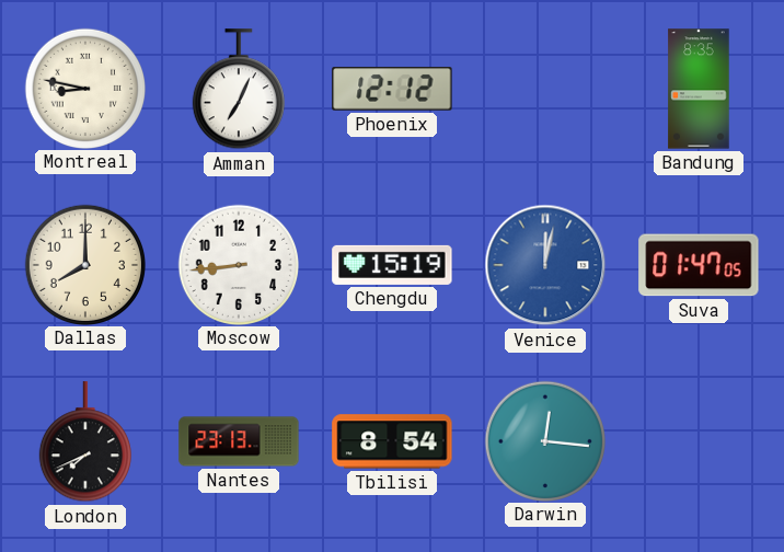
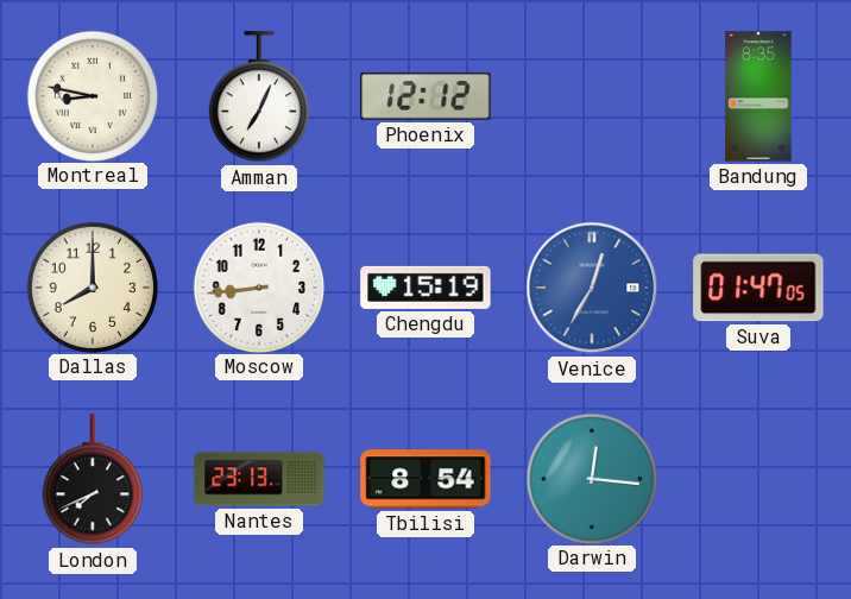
Venice: 12:02 -> 12:35
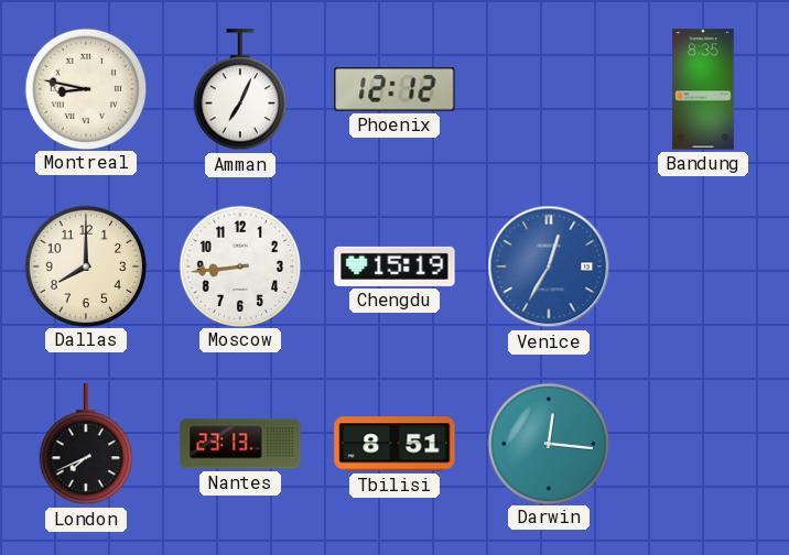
Suva: 01:47 -> none
Tbilisi: 8:54 -> 8:51
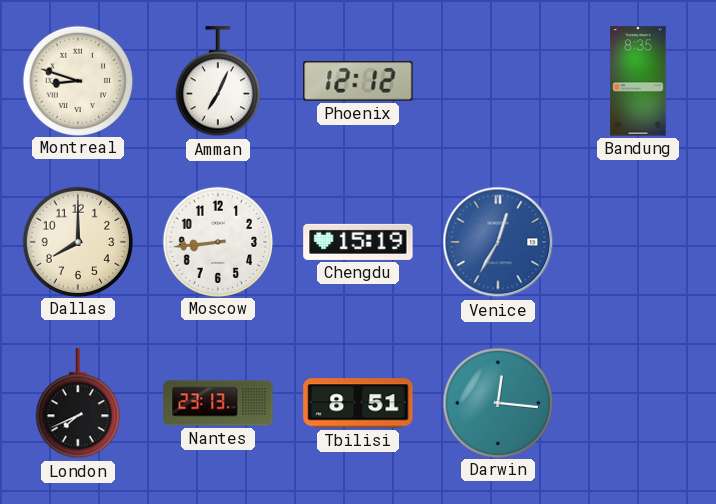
Montreal: 8:47 -> 8:48
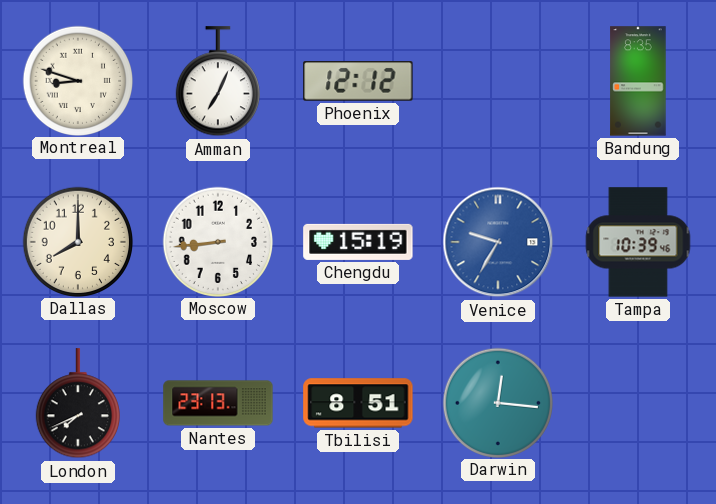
Venice: 12:35 -> 9:35
Tampa: none -> 10:39
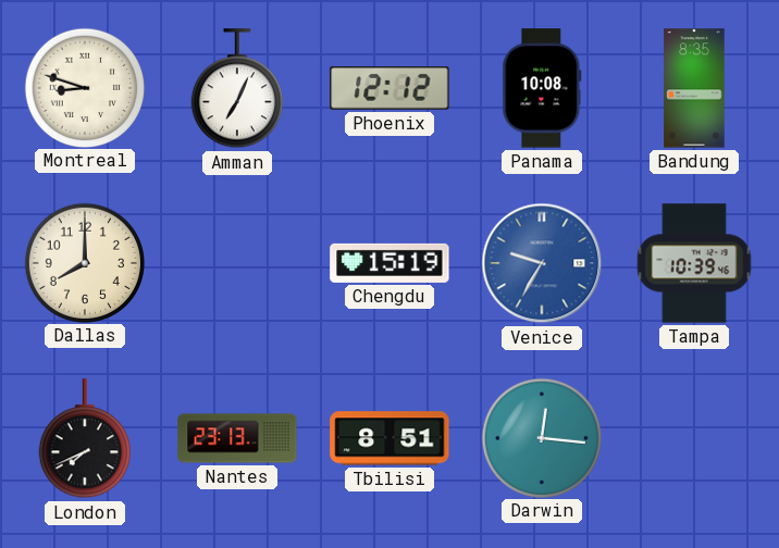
Panama: none -> 10:08
Moscow: 8:44 -> none
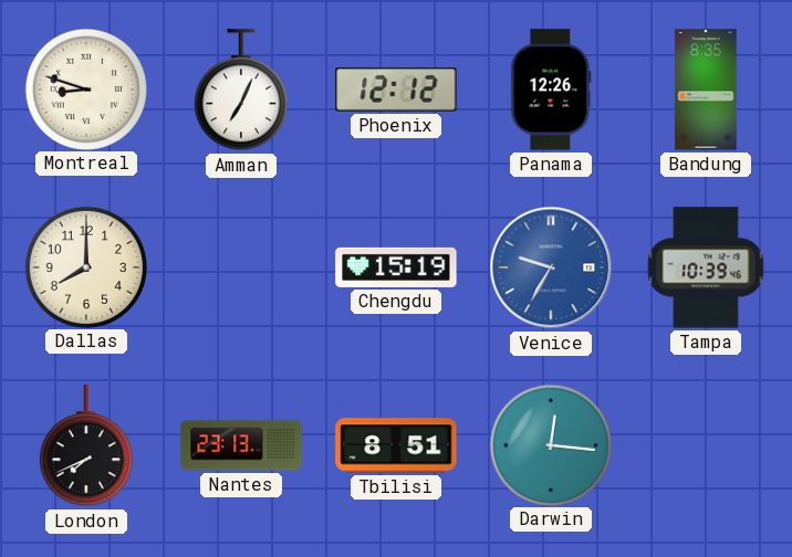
Panama: 10:08 -> 12:26
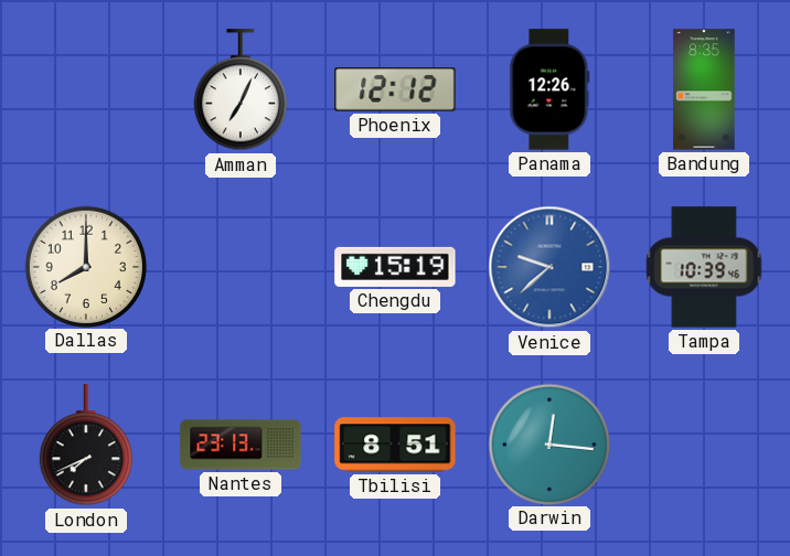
Montreal: 8:48 -> none
Venice: 9:35 -> 9:38
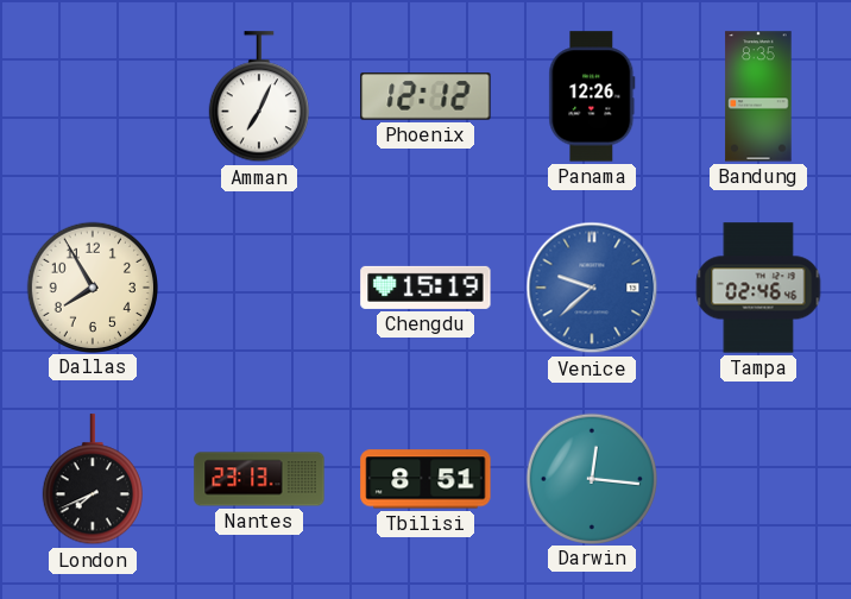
Dallas: 8:00 -> 7:55
Tampa: 10:39 -> 02:46
